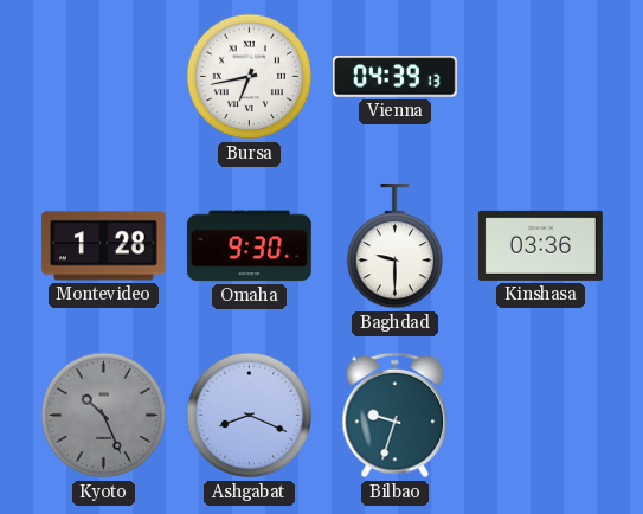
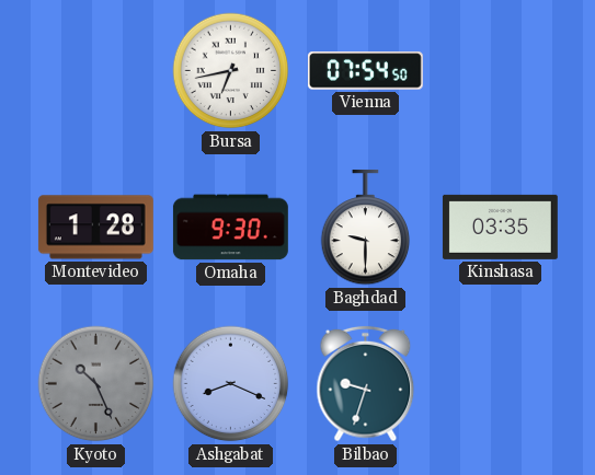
Vienna: 04:39 -> 07:54
Kinshasa: 03:36 -> 03:35
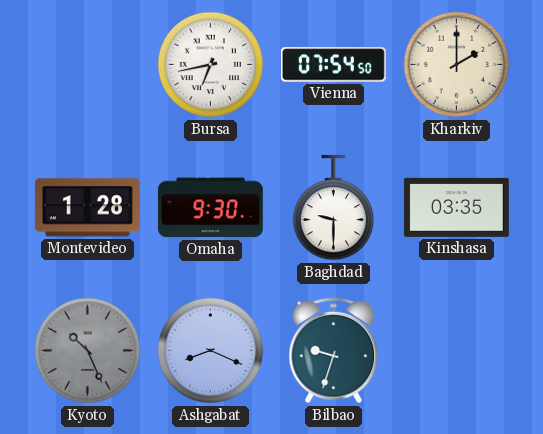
Kharkiv: none -> 2:00
